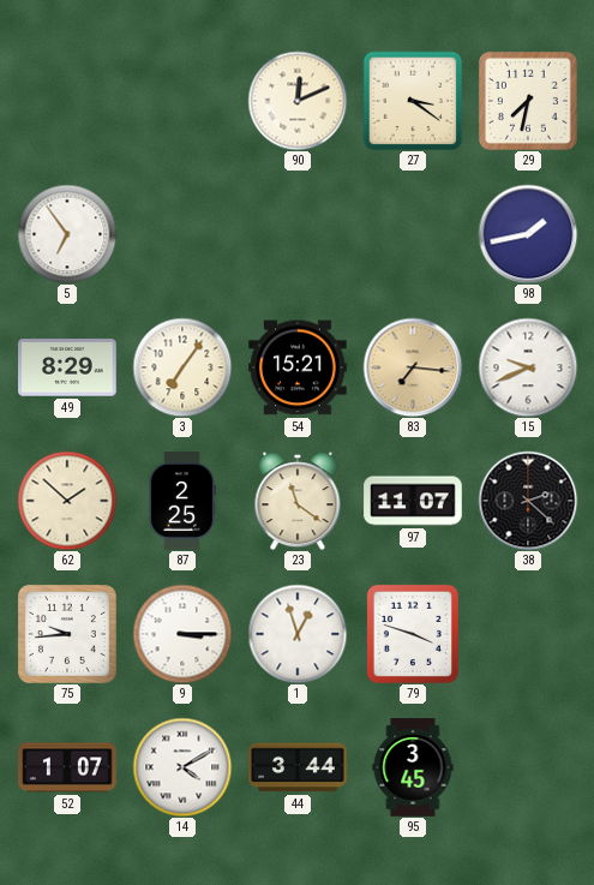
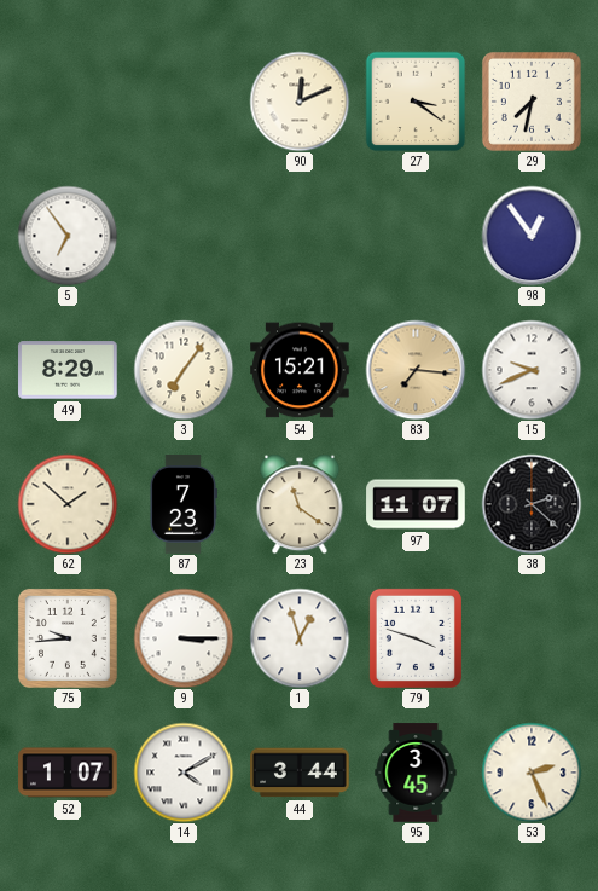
98: 1:43 -> 12:54
87: 2:25 -> 7:23
53: none -> 2:26
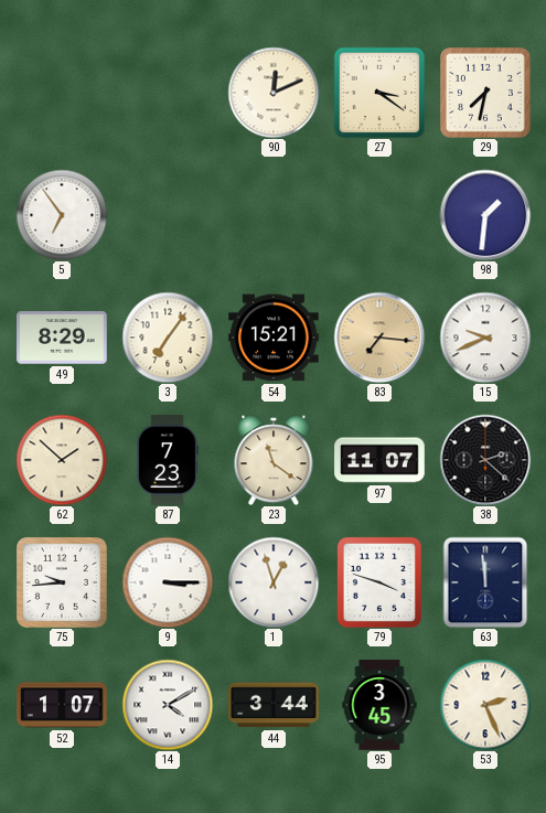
98: 12:54 -> 1:31
63: none -> 11:59
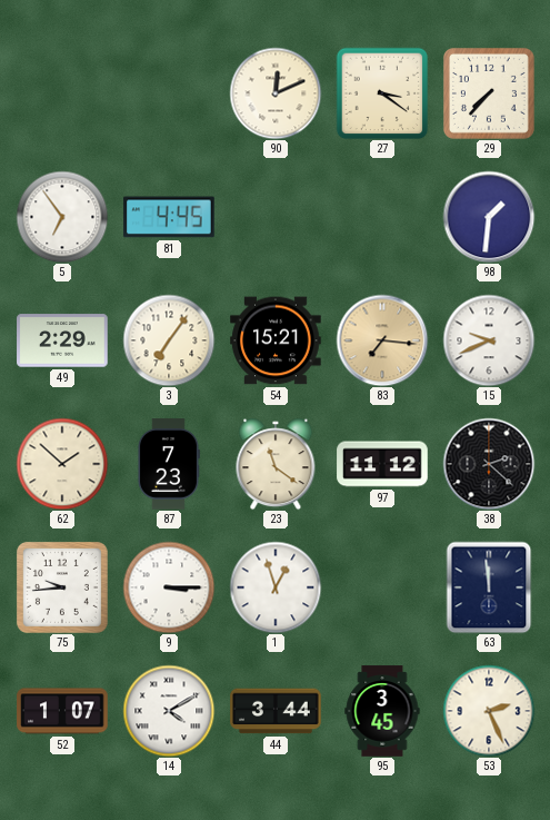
29: 7:32 -> 7:37
81: none -> 4:45
49: 8:29 -> 2:29
97: 11:07 -> 11:12
79: 3:48 -> none
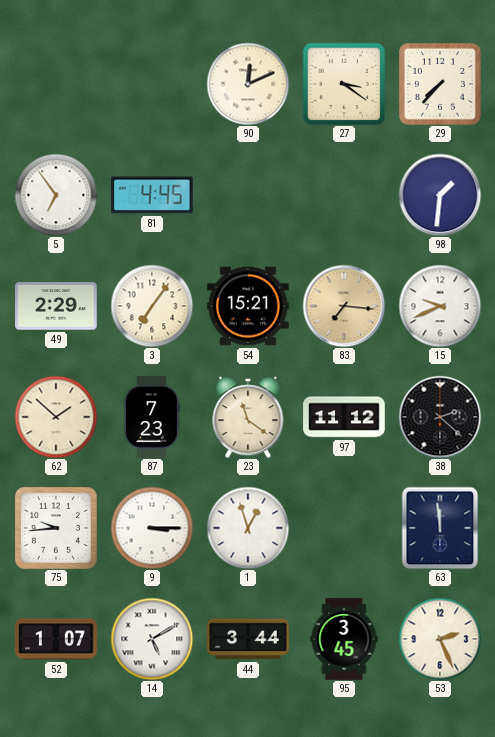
14: 4:10 -> 5:10
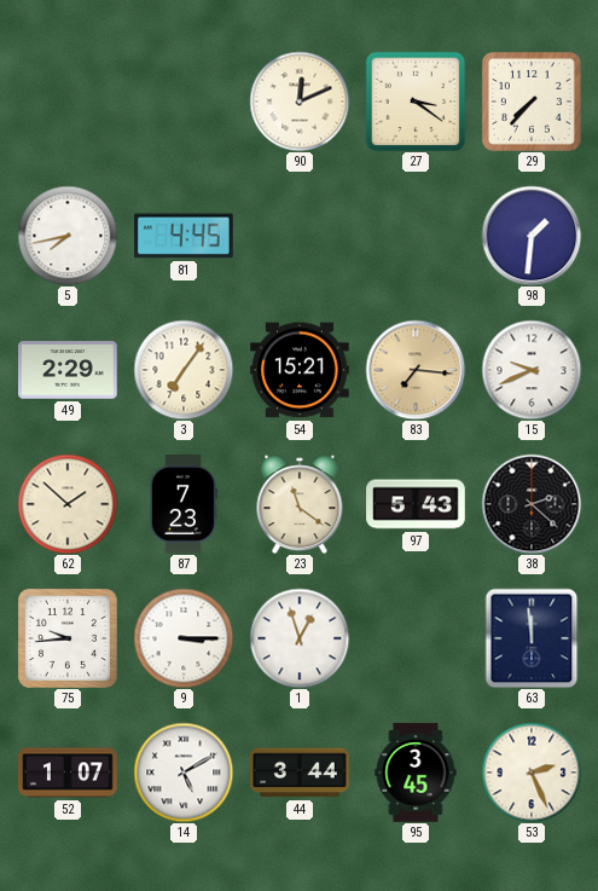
5: 6:54 -> 7:43
97: 11:12 -> 5:43
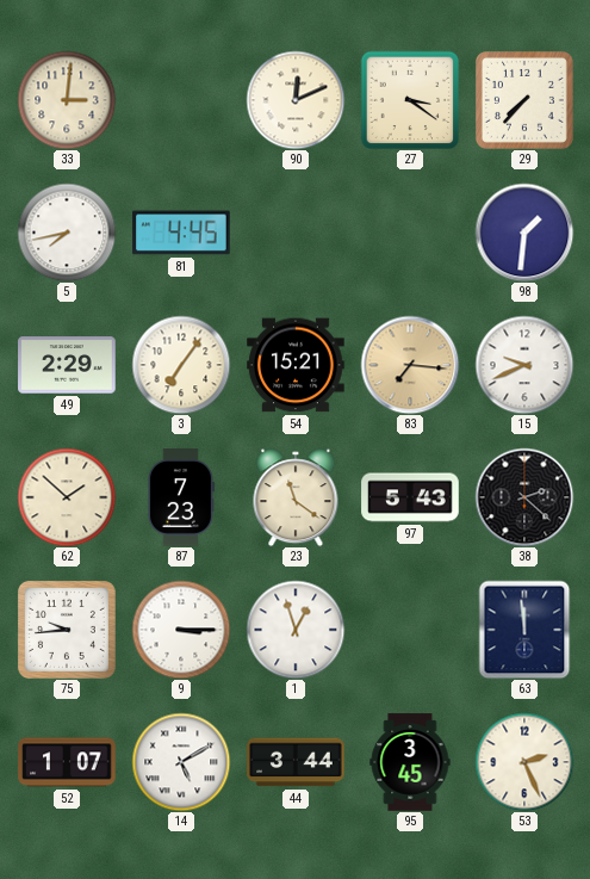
33: none -> 3:01
